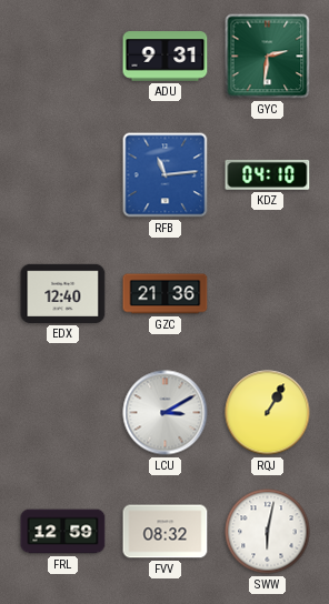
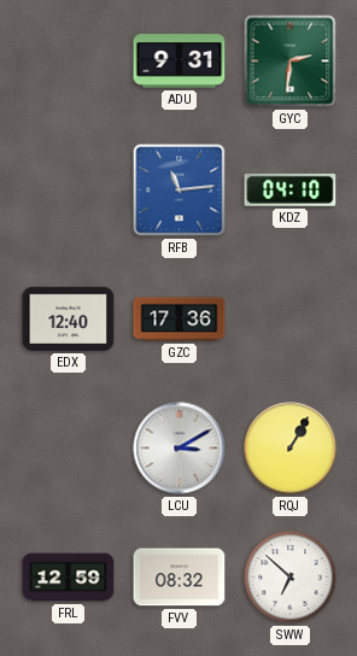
GZC: 21:36 -> 17:36
SWW: 6:02 -> 6:52
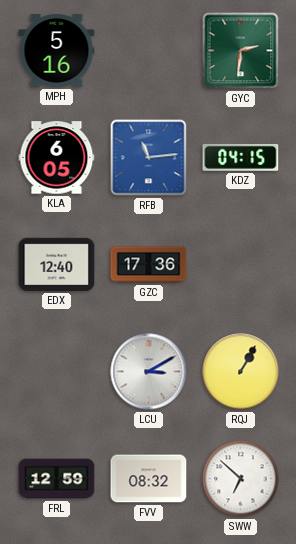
MPH: none -> 5:16
ADU: 9:31 -> none
KLA: none -> 6:05
KDZ: 04:10 -> 04:15
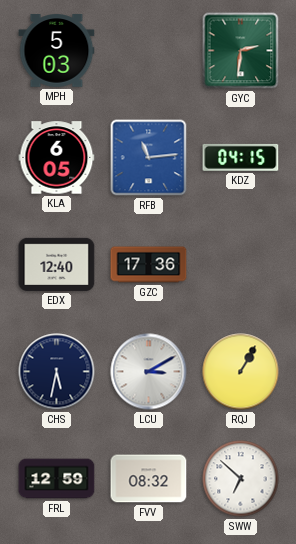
MPH: 5:16 -> 5:03
CHS: none -> 5:32
